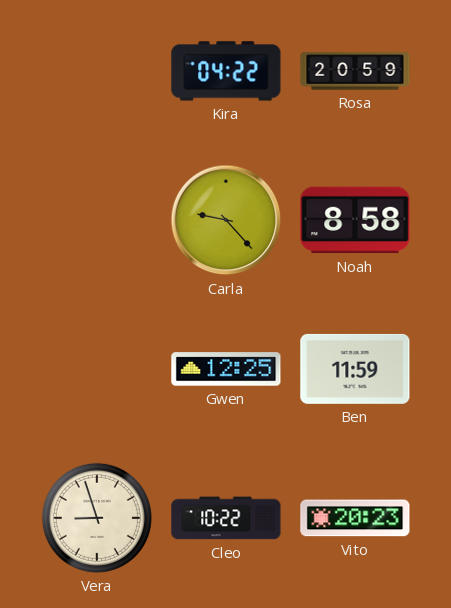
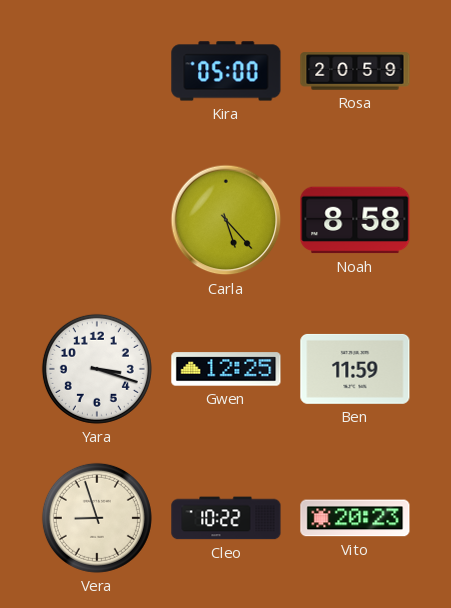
Kira: 04:22 -> 05:00
Carla: 9:23 -> 5:23
Yara: none -> 3:18
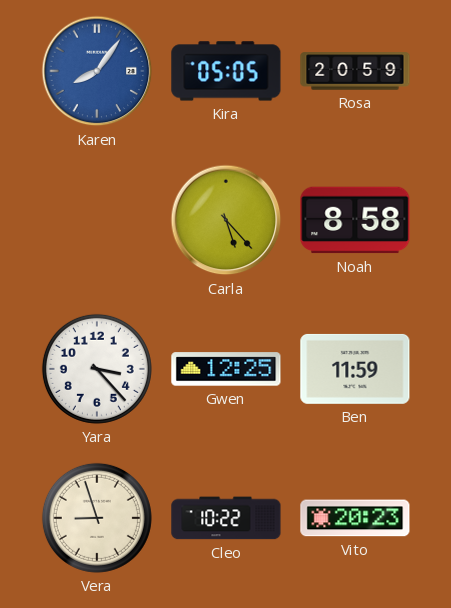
Karen: none -> 8:06
Kira: 05:00 -> 05:05
Yara: 3:18 -> 3:23
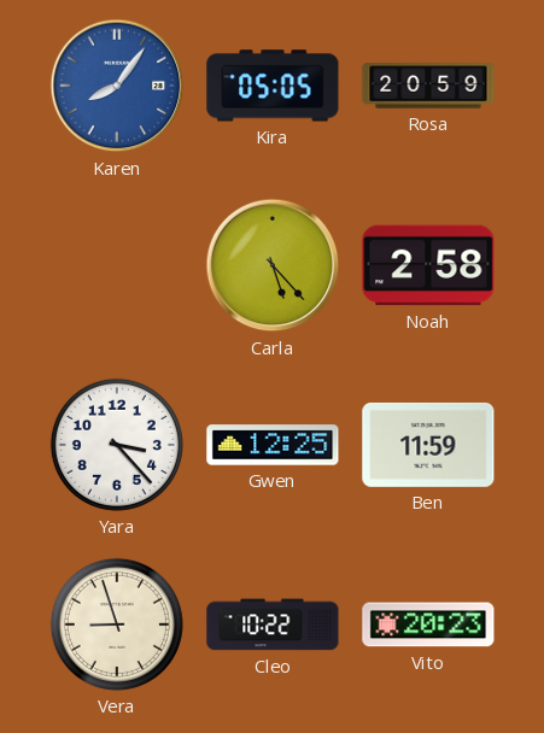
Noah: 8:58 -> 2:58
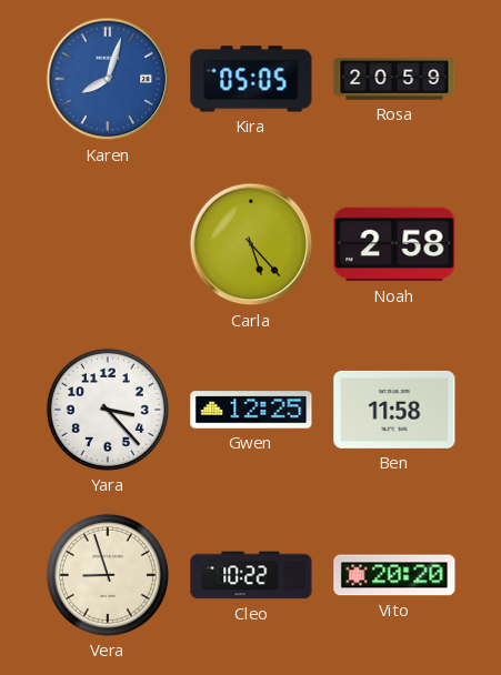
Karen: 8:06 -> 8:03
Ben: 11:59 -> 11:58
Vito: 20:23 -> 20:20
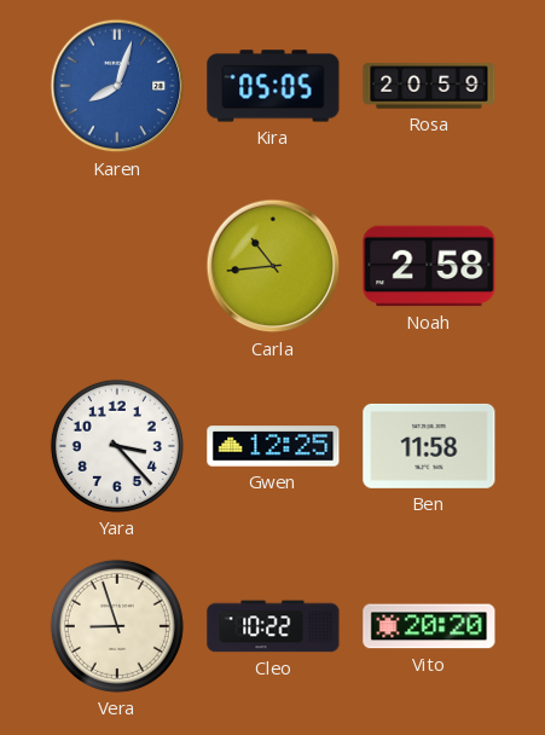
Carla: 5:23 -> 10:44
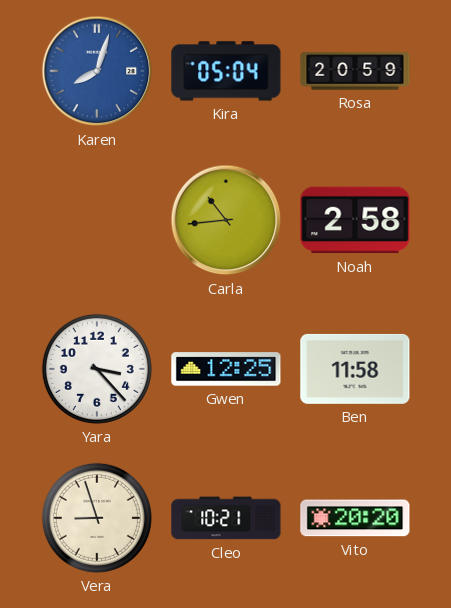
Kira: 05:05 -> 05:04
Cleo: 10:22 -> 10:21
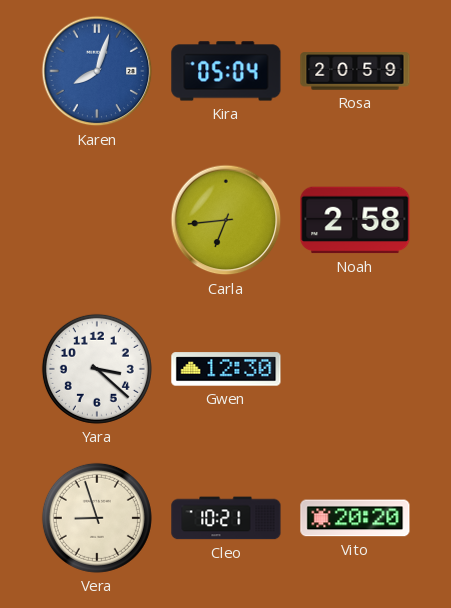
Carla: 10:44 -> 6:44
Yara: 3:23 -> 3:22
Gwen: 12:25 -> 12:30
Ben: 11:58 -> none
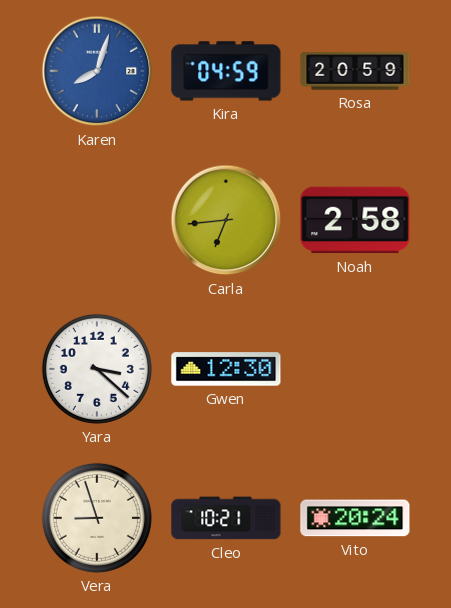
Kira: 05:04 -> 04:59
Vito: 20:20 -> 20:24
